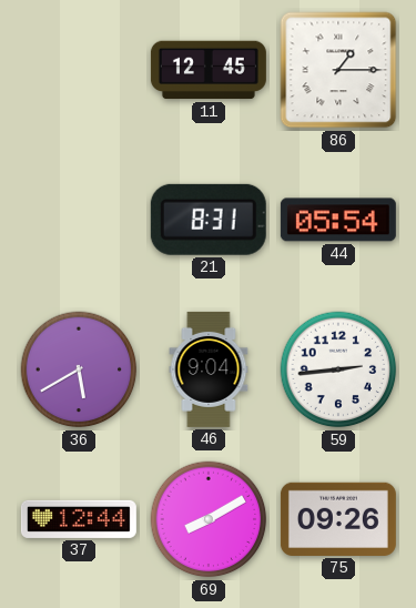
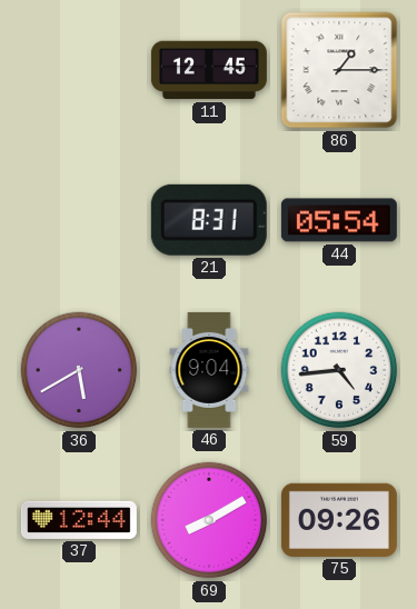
59: 2:44 -> 4:44
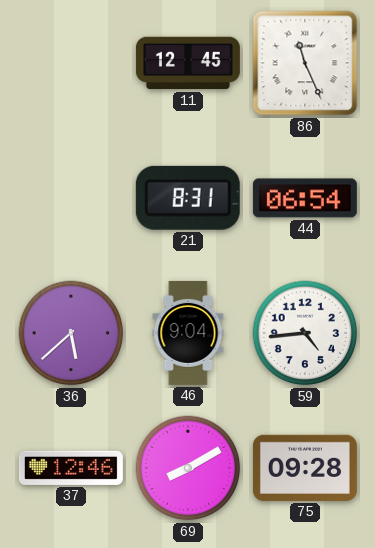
86: 1:15 -> 11:26
44: 05:54 -> 06:54
36: 5:40 -> 5:38
37: 12:44 -> 12:46
75: 09:26 -> 09:28
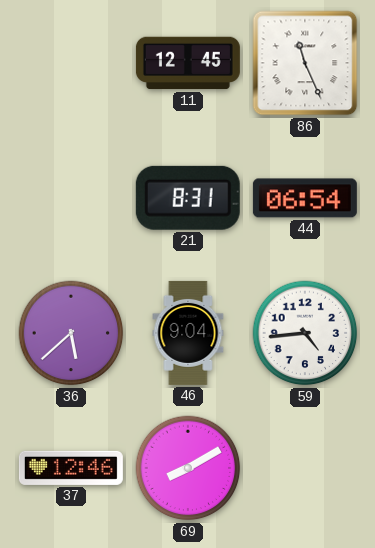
75: 09:28 -> none
